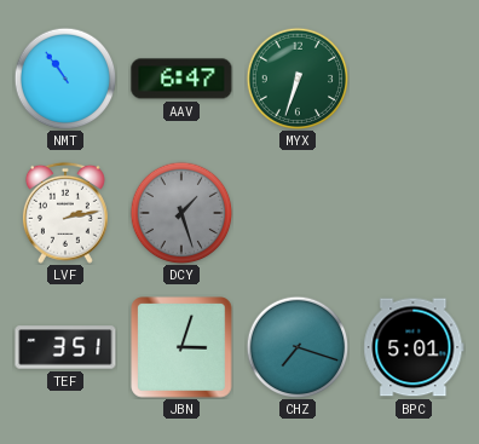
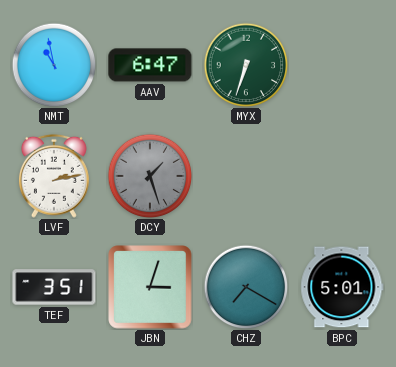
NMT: 10:54 -> 10:58
CHZ: 7:18 -> 7:20
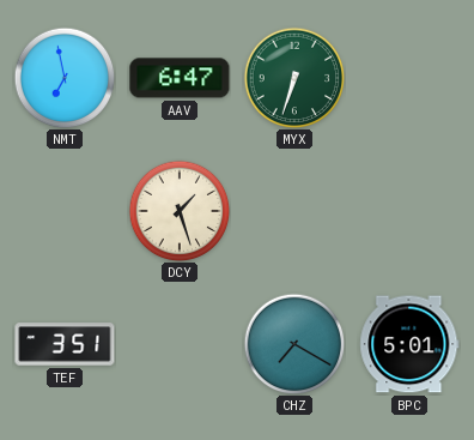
NMT: 10:58 -> 6:58
LVF: 2:13 -> none
DCY dial: grey -> cream
JBN: 3:03 -> none
